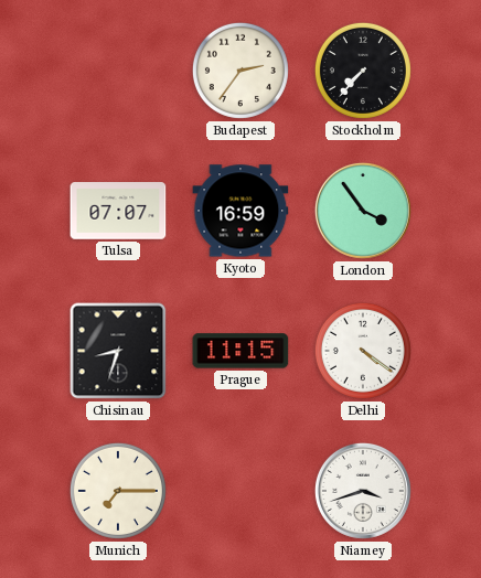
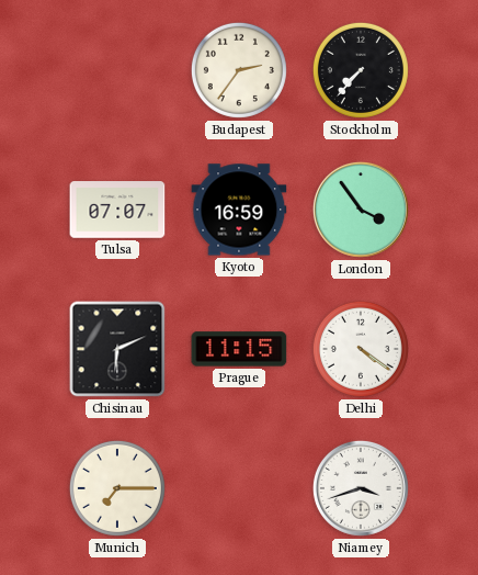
Chisinau: 8:33 -> 6:11
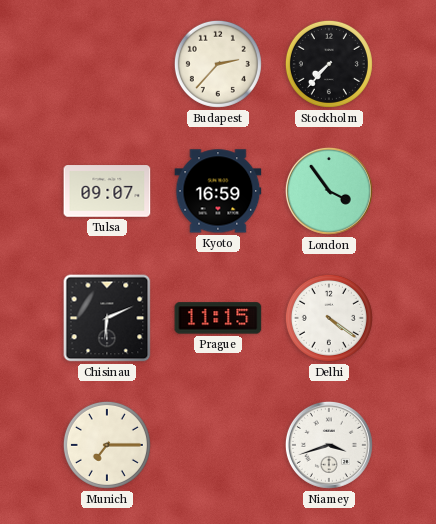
Budapest: 2:36 -> 2:37
Tulsa: 07:07 -> 09:07
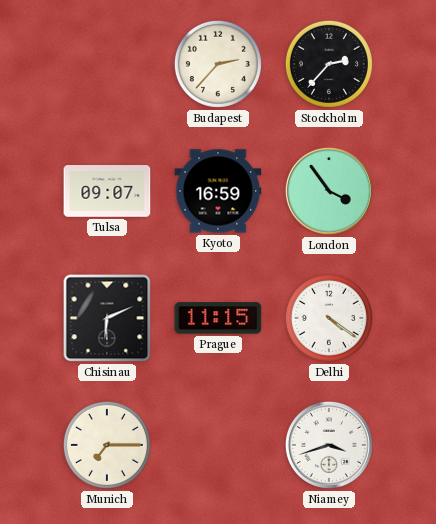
Stockholm: 7:37 -> 2:37
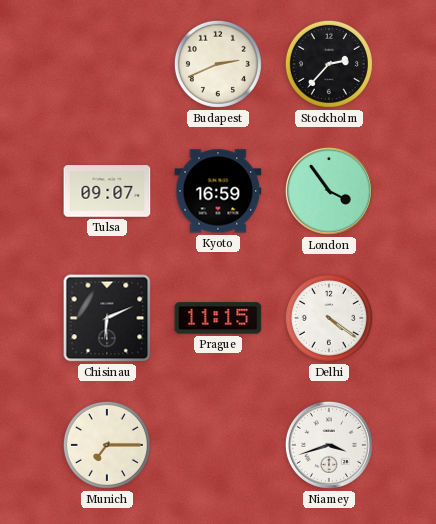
Budapest: 2:37 -> 2:41
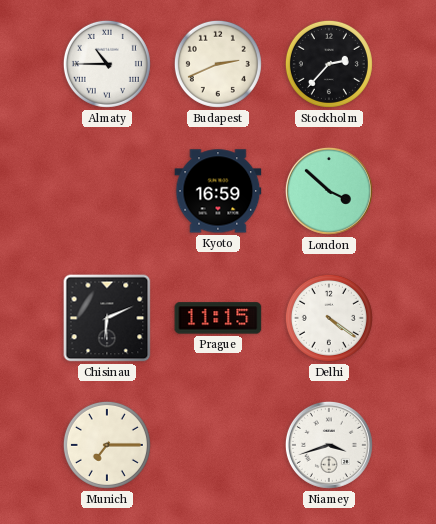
Almaty: none -> 10:45
Tulsa: 09:07 -> none
London: 3:54 -> 3:52
